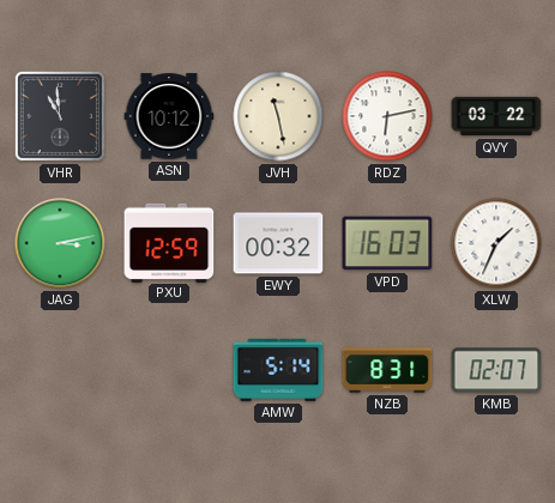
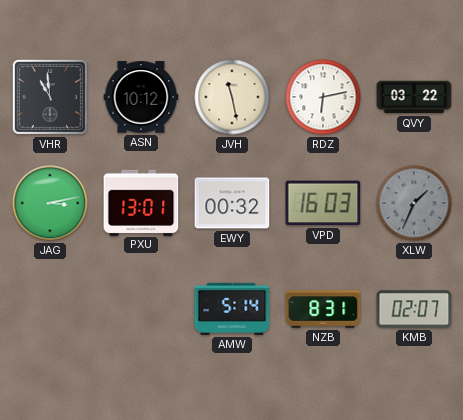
PXU: 12:59 -> 13:01
XLW dial: white -> grey
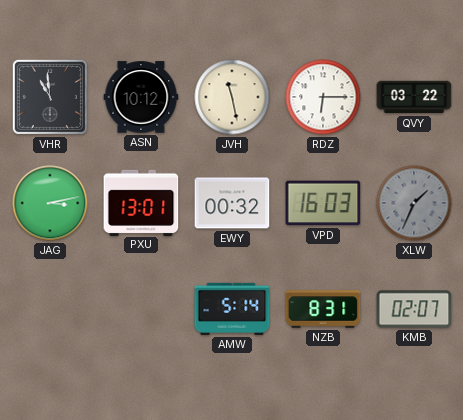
RDZ: 6:13 -> 6:15
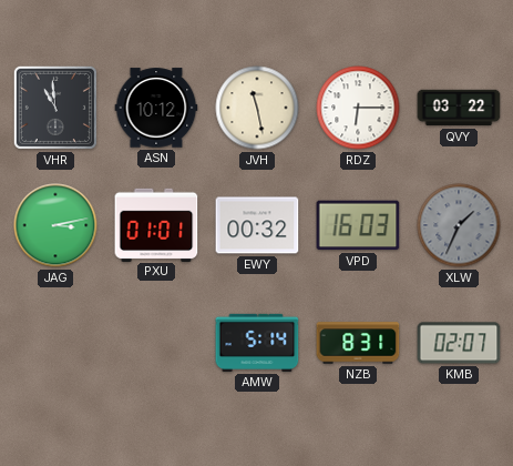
PXU: 13:01 -> 01:01
